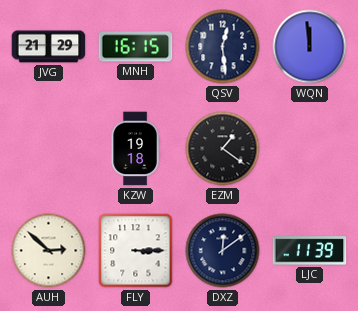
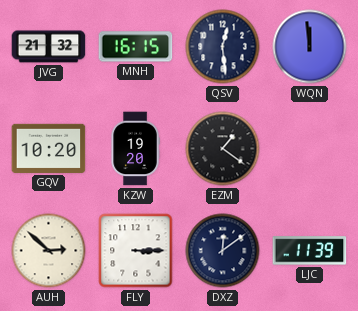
JVG: 21:29 -> 21:32
GQV: none -> 10:20
KZW: 19:18 -> 19:20
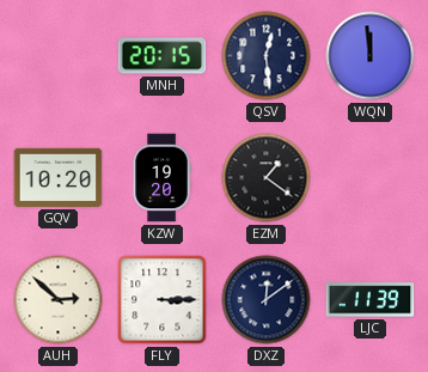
JVG: 21:32 -> none
MNH: 16:15 -> 20:15
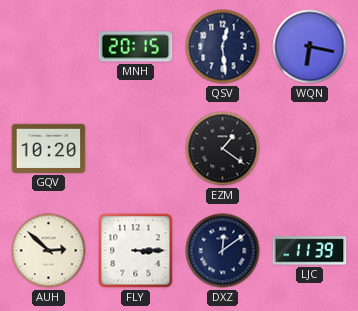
WQN: 11:59 -> 6:17
KZW: 19:20 -> none
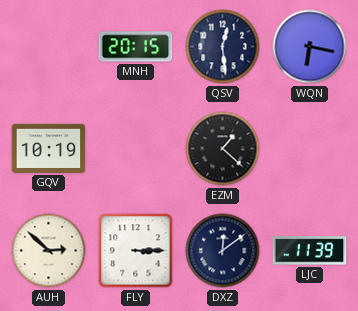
GQV: 10:20 -> 10:19
EZM: 1:21 -> 1:22
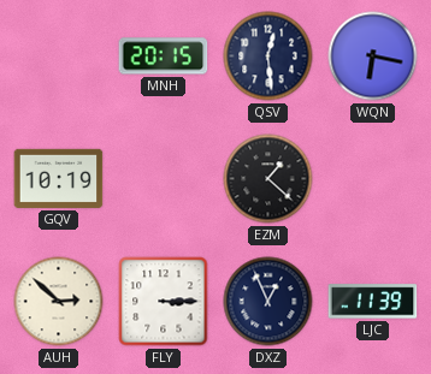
DXZ: 12:09 -> 12:56
